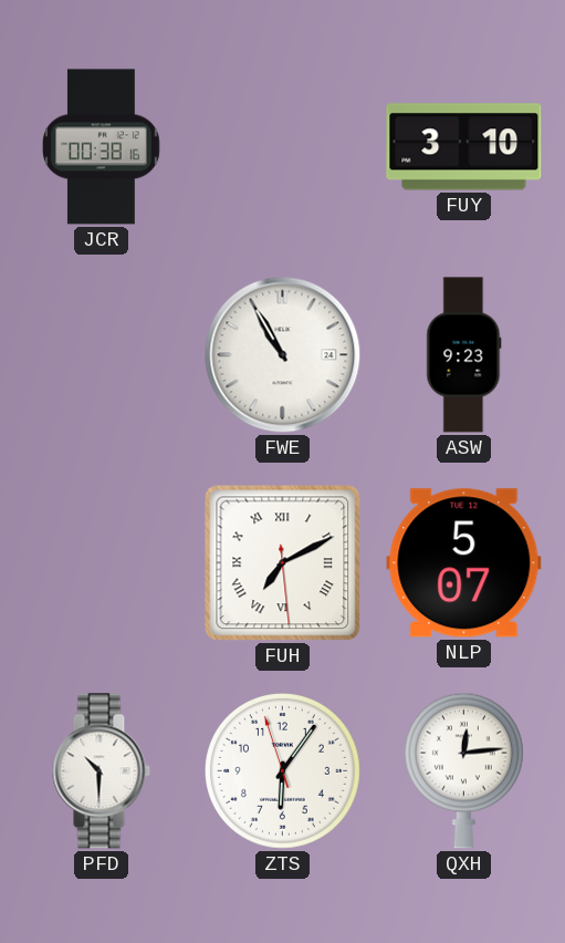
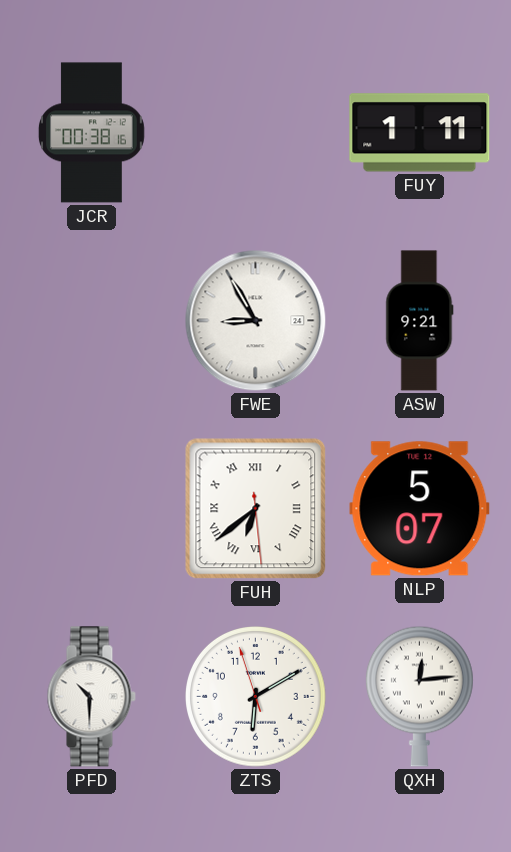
FUY: 3:10 -> 1:11
FWE: 10:55 -> 8:55
ASW: 9:23 -> 9:21
FUH: 7:10 -> 6:38
ZTS: 6:05 -> 6:09
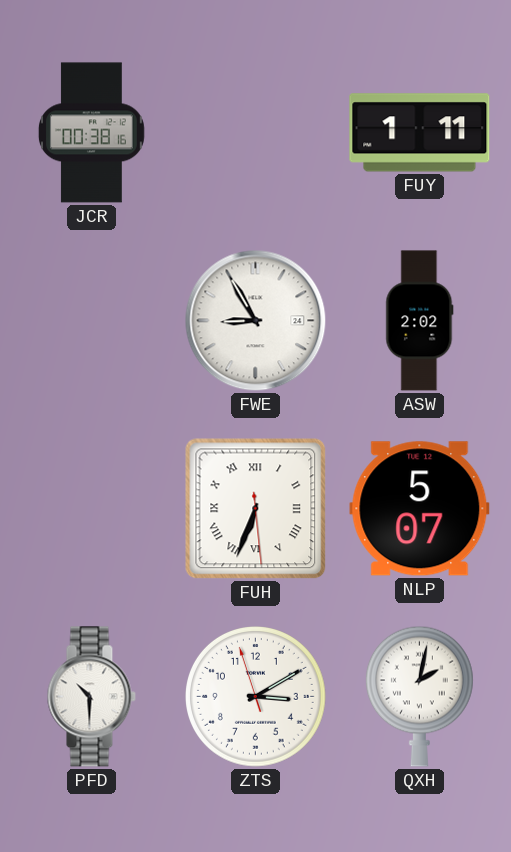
ASW: 9:21 -> 2:02
FUH: 6:38 -> 6:33
ZTS: 6:09 -> 3:09
QXH: 12:14 -> 2:02
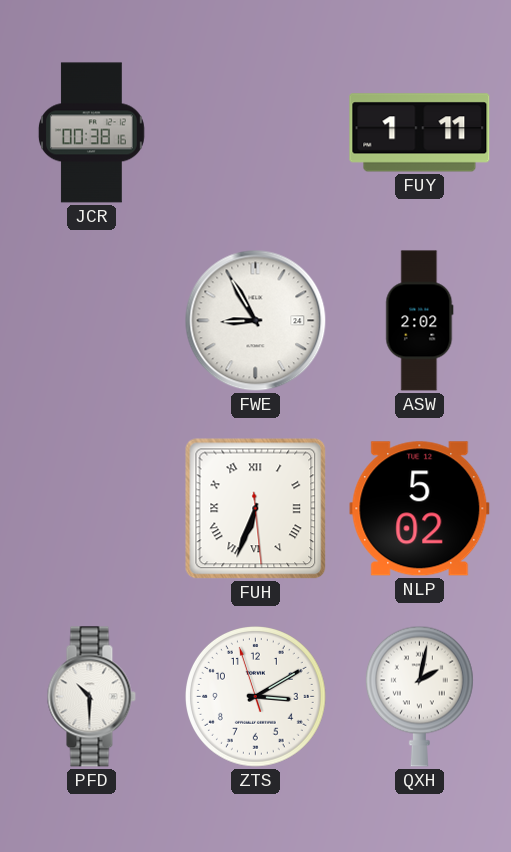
NLP: 5:07 -> 5:02
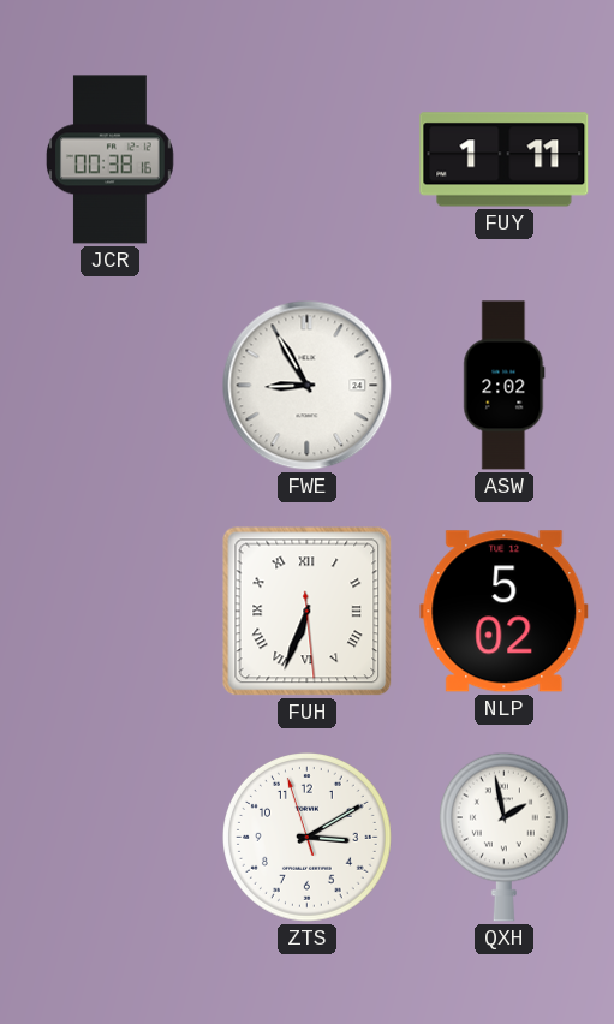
PFD: 10:30 -> none
QXH: 2:02 -> 1:58
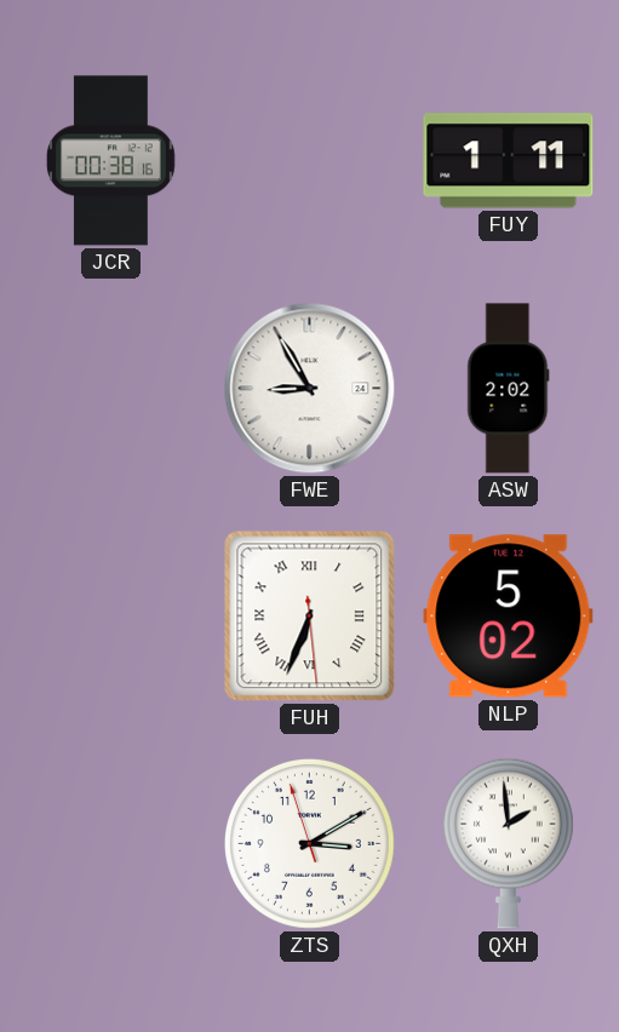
QXH: 1:58 -> 1:59
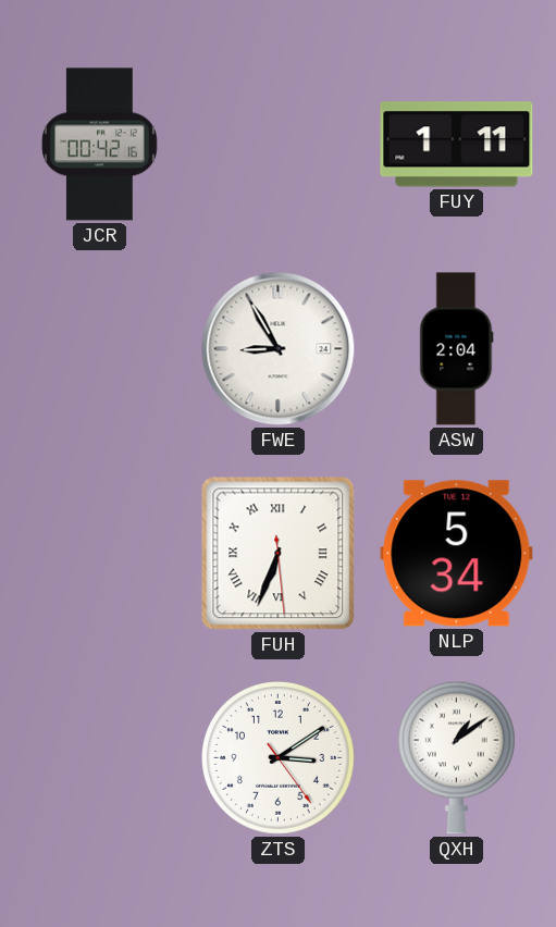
JCR: 00:38 -> 00:42
ASW: 2:02 -> 2:04
NLP: 5:02 -> 5:34
ZTS: 3:09:57 -> 3:09:24
QXH: 1:59 -> 1:09
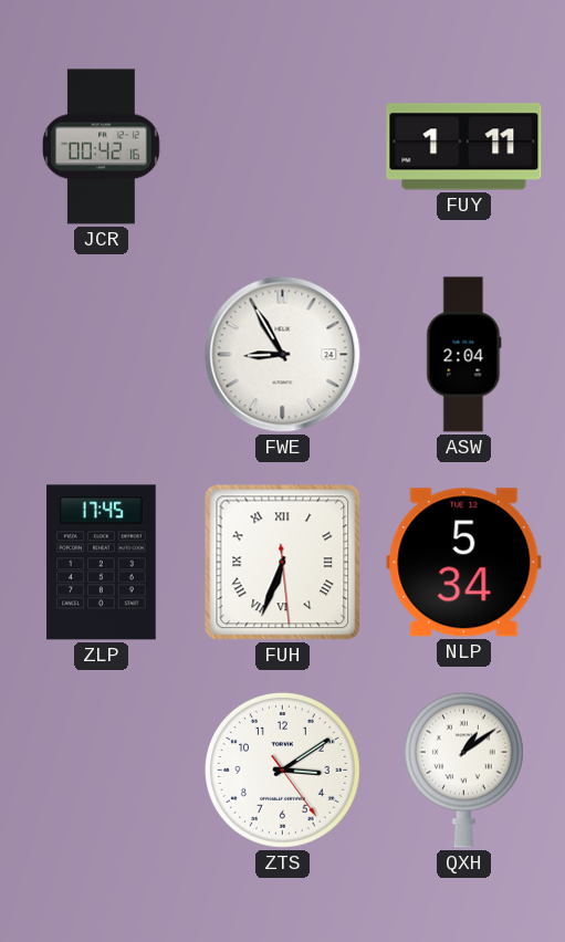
ZLP: none -> 17:45
